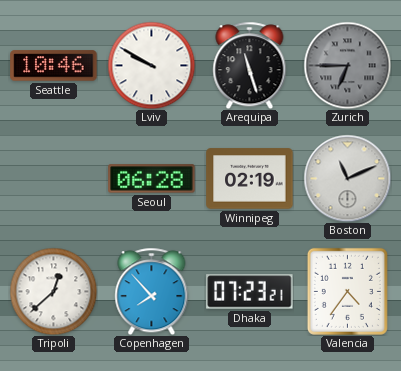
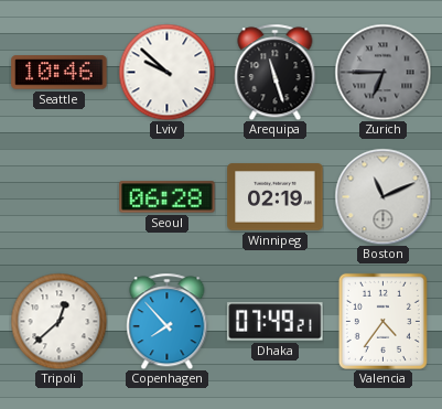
Lviv: 9:50 -> 9:52
Dhaka: 07:23 -> 07:49
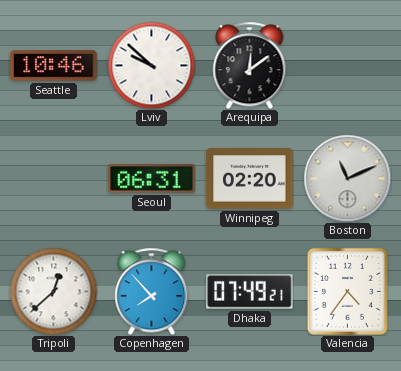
Arequipa: 11:27 -> 12:09
Zurich: 6:45 -> none
Seoul: 06:28 -> 06:31
Winnipeg: 02:19 -> 02:20
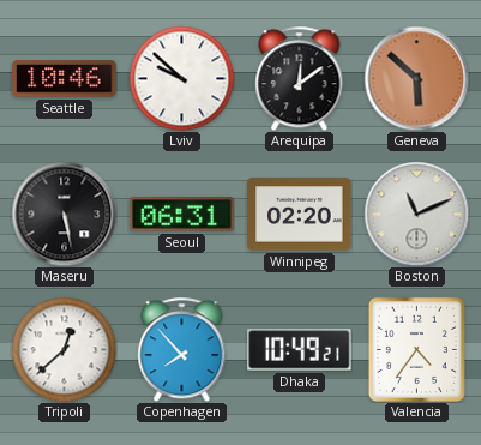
Geneva: none -> 5:52
Maseru: none -> 5:28
Dhaka: 07:49 -> 10:49
